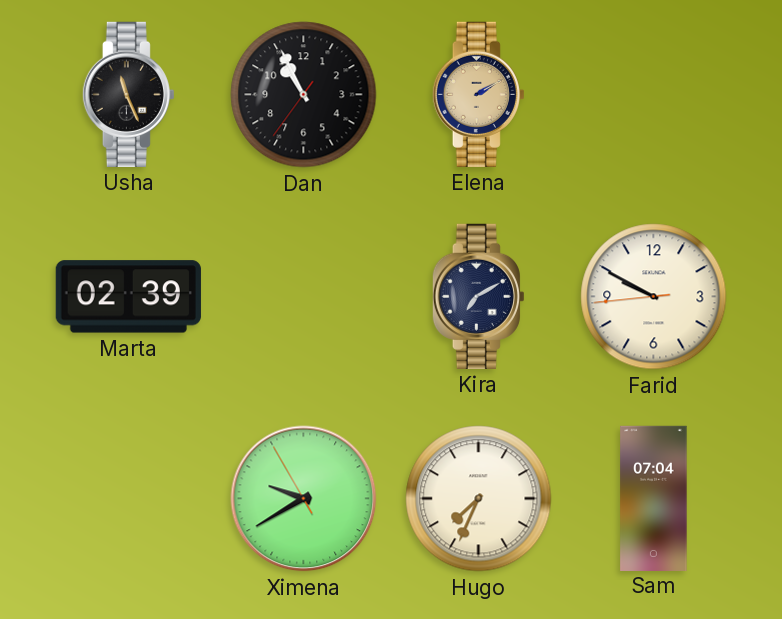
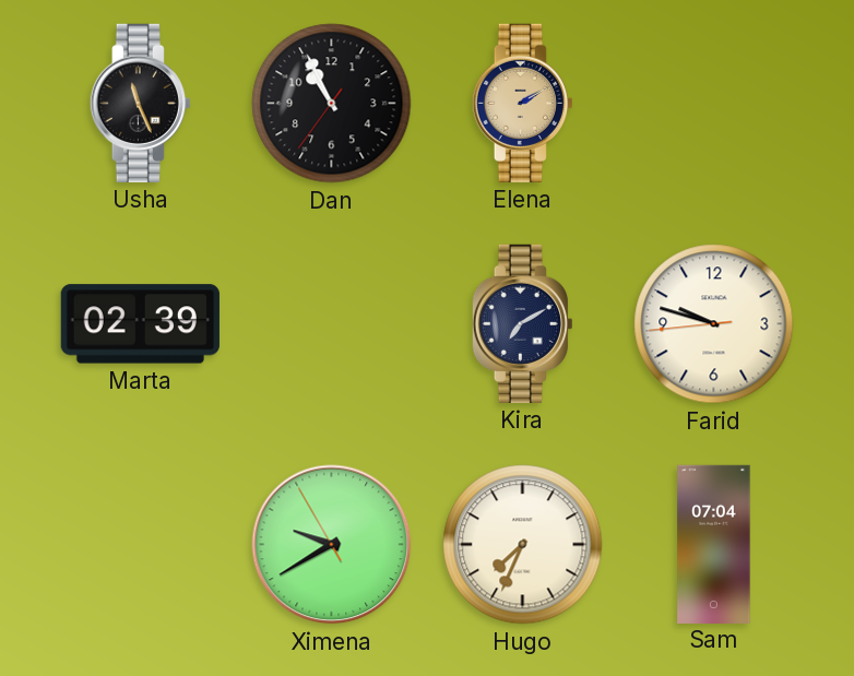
Farid: 9:49 -> 9:47
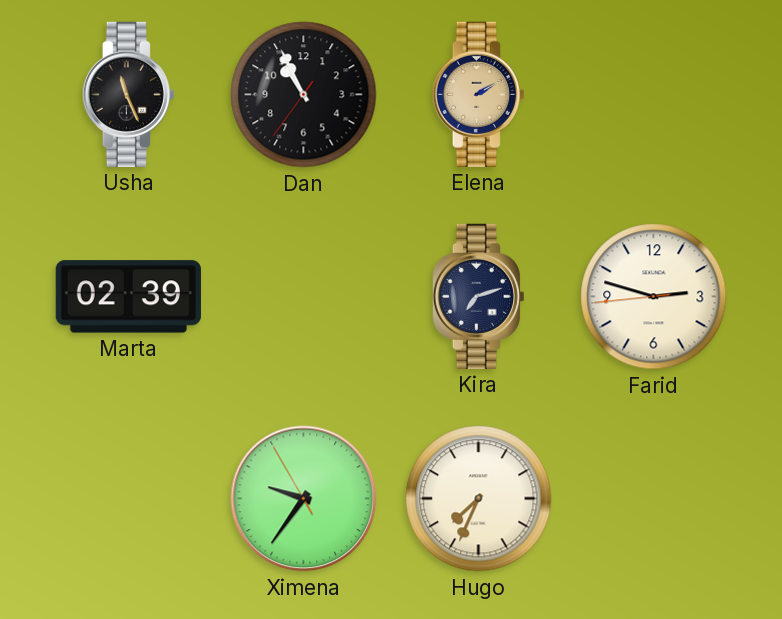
Kira: 7:10 -> 7:12
Farid: 9:47 -> 2:47
Ximena: 9:39 -> 9:35
Sam: 07:04 -> none
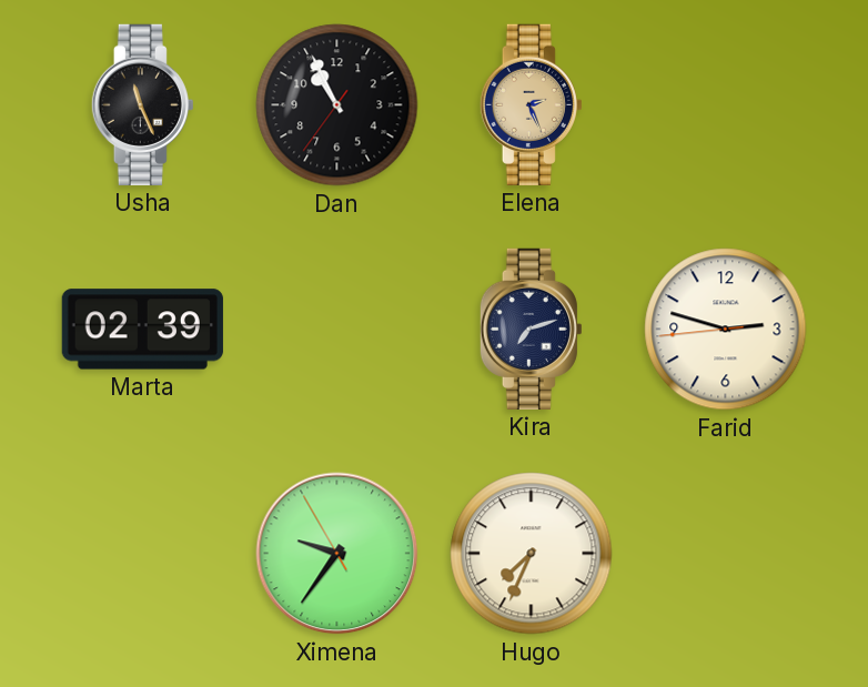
Elena: 2:10 -> 2:26
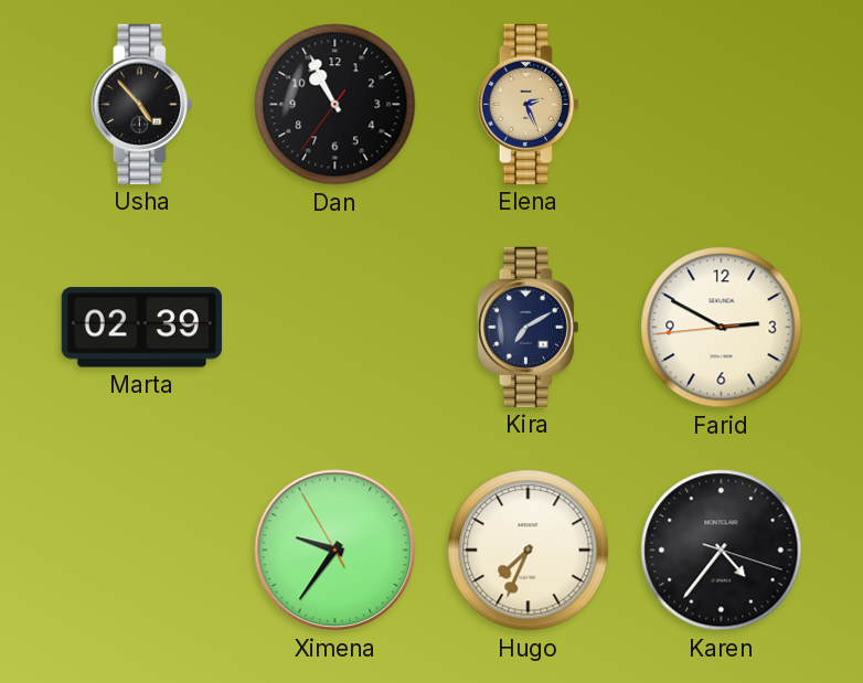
Usha: 11:26 -> 4:53
Kira: 7:12 -> 7:10
Farid: 2:47 -> 2:49
Karen: none -> 4:36
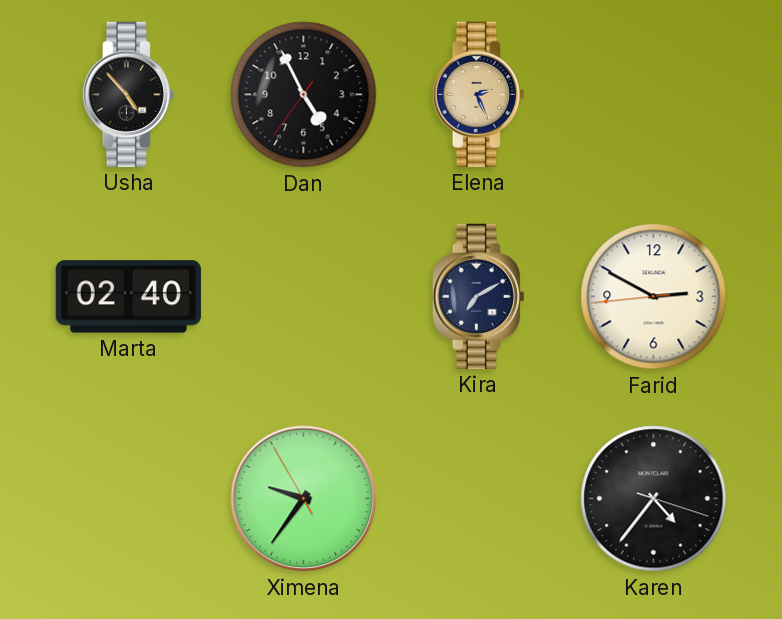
Dan: 10:55 -> 4:55
Marta: 02:39 -> 02:40
Hugo: 7:34 -> none
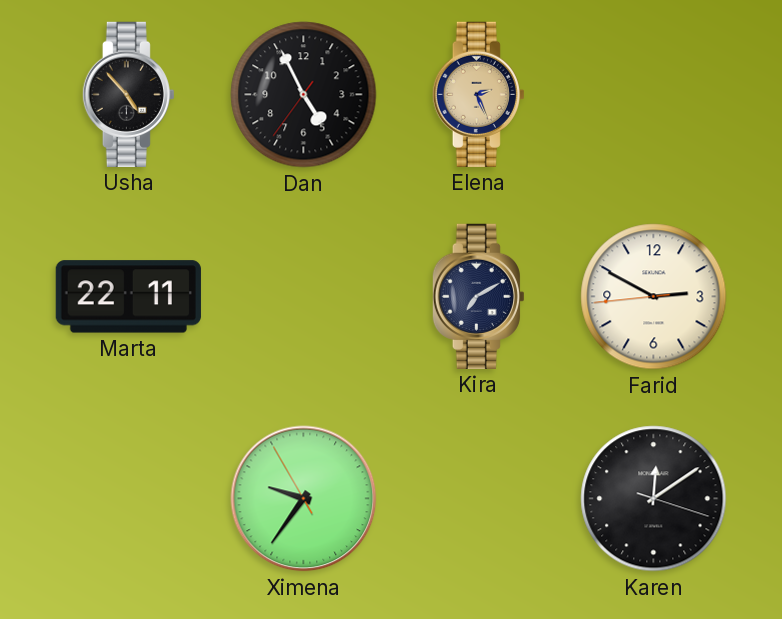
Marta: 02:40 -> 22:11
Karen: 4:36 -> 12:09
